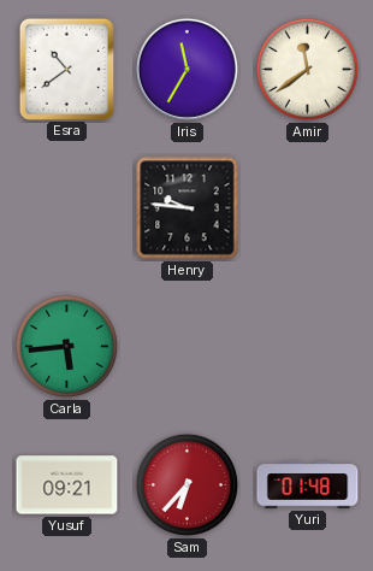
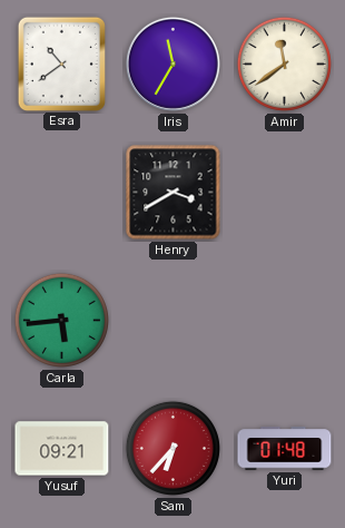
Henry: 9:46 -> 3:40
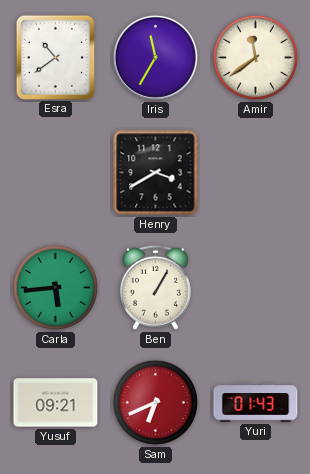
Ben: none -> 1:05
Sam: 6:37 -> 6:41
Yuri: 01:48 -> 01:43
